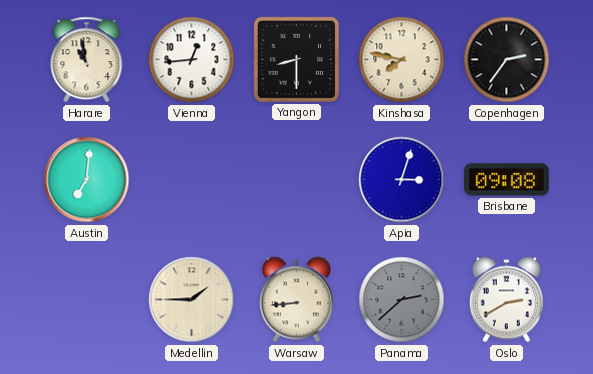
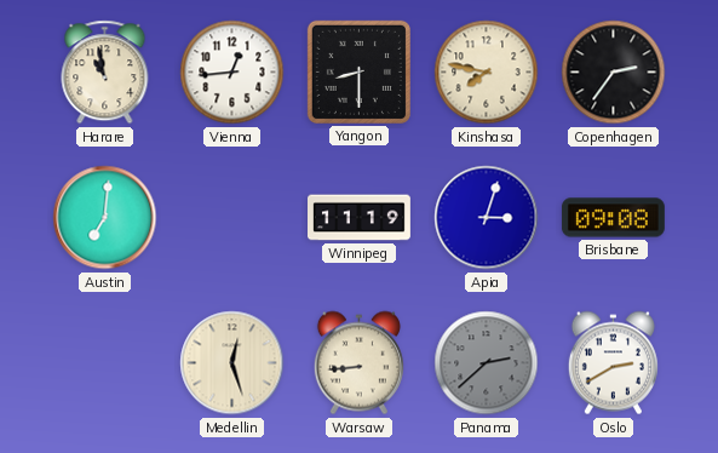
Winnipeg: none -> 11:19
Medellin: 1:45 -> 12:27
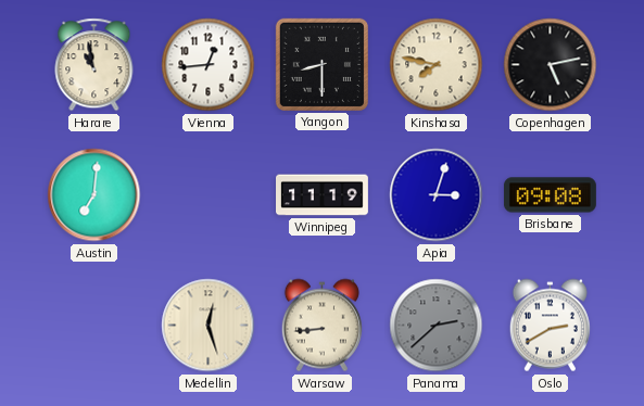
Copenhagen: 2:36 -> 5:13
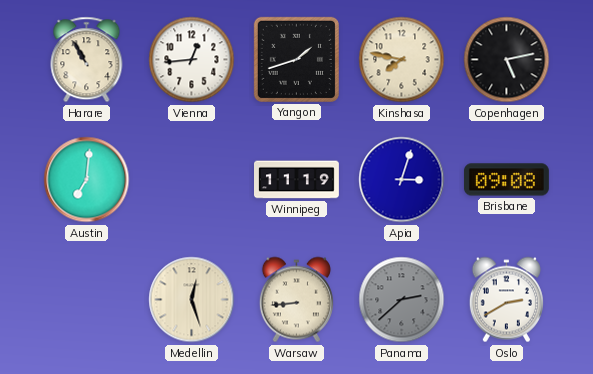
Harare: 10:58 -> 10:55
Yangon: 8:30 -> 1:42
